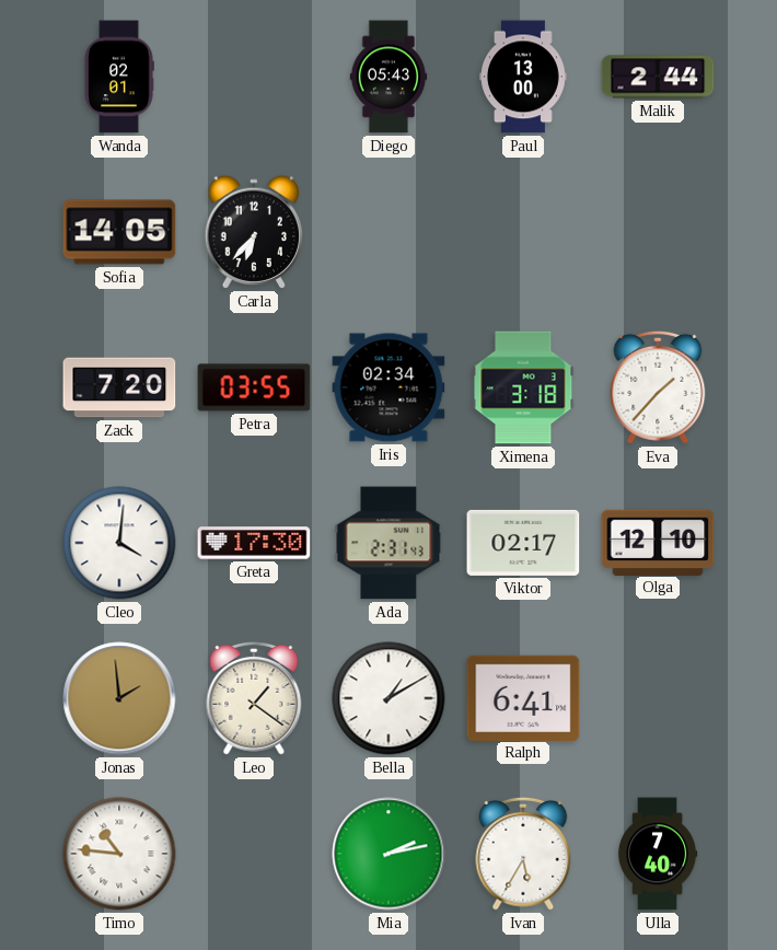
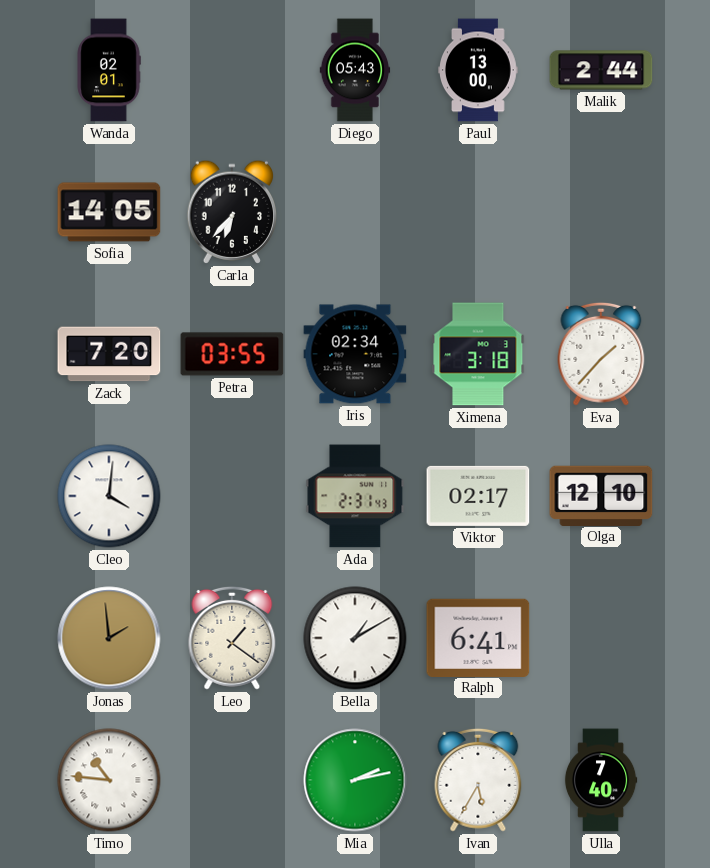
Greta: 17:30 -> none
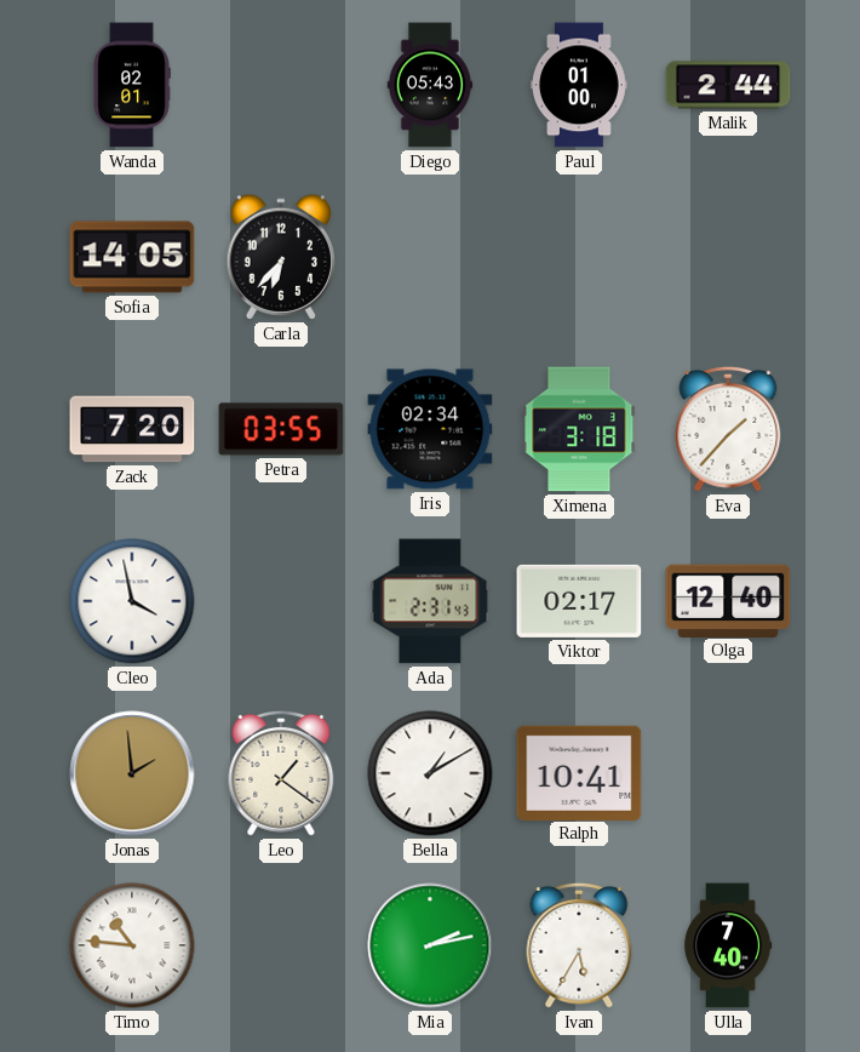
Paul: 13:00 -> 01:00
Cleo: 4:01 -> 3:58
Olga: 12:10 -> 12:40
Ralph: 6:41 -> 10:41
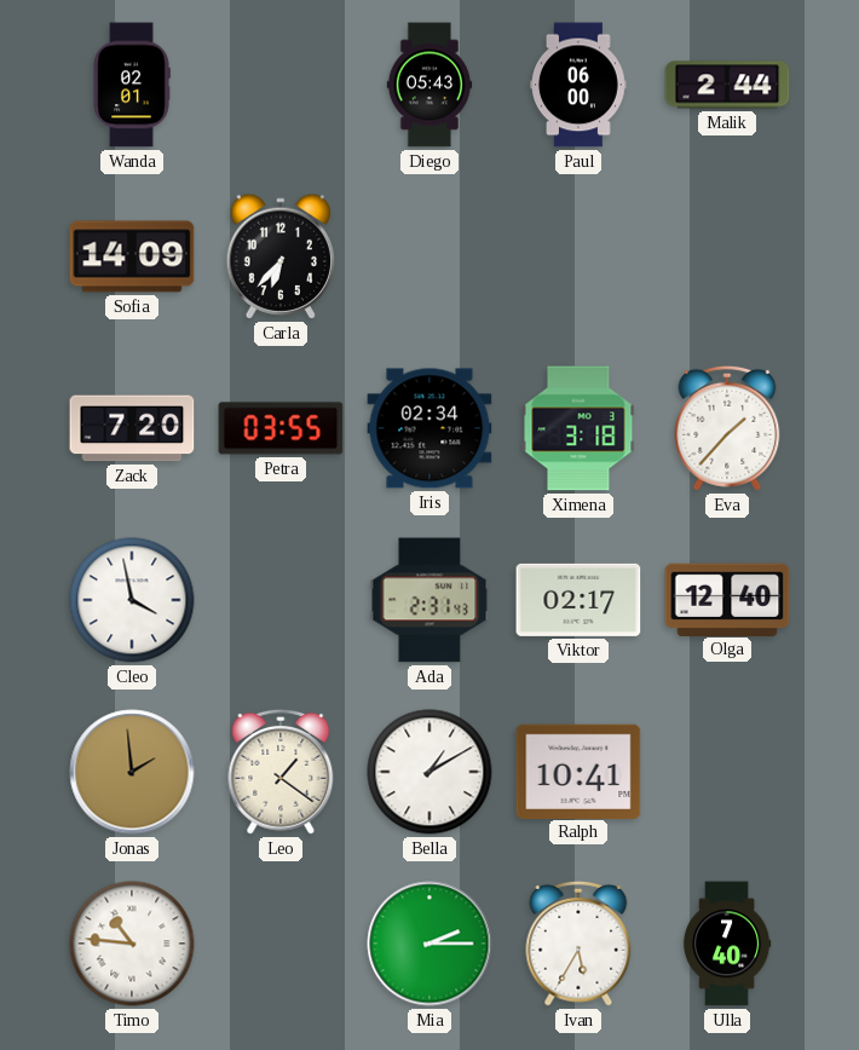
Paul: 01:00 -> 06:00
Sofia: 14:05 -> 14:09
Mia: 2:13 -> 2:15
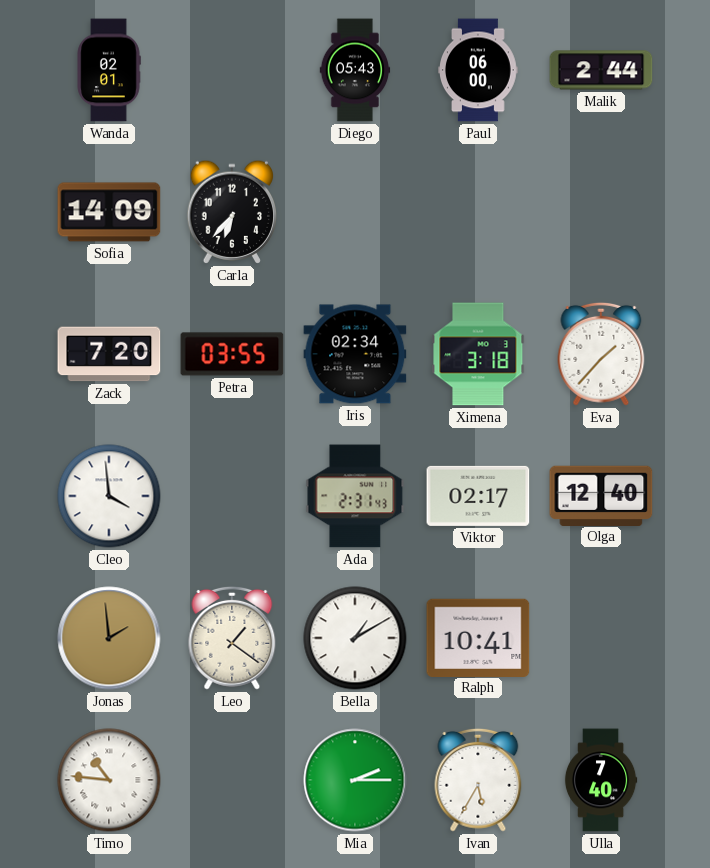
Cleo: 3:58 -> 3:59
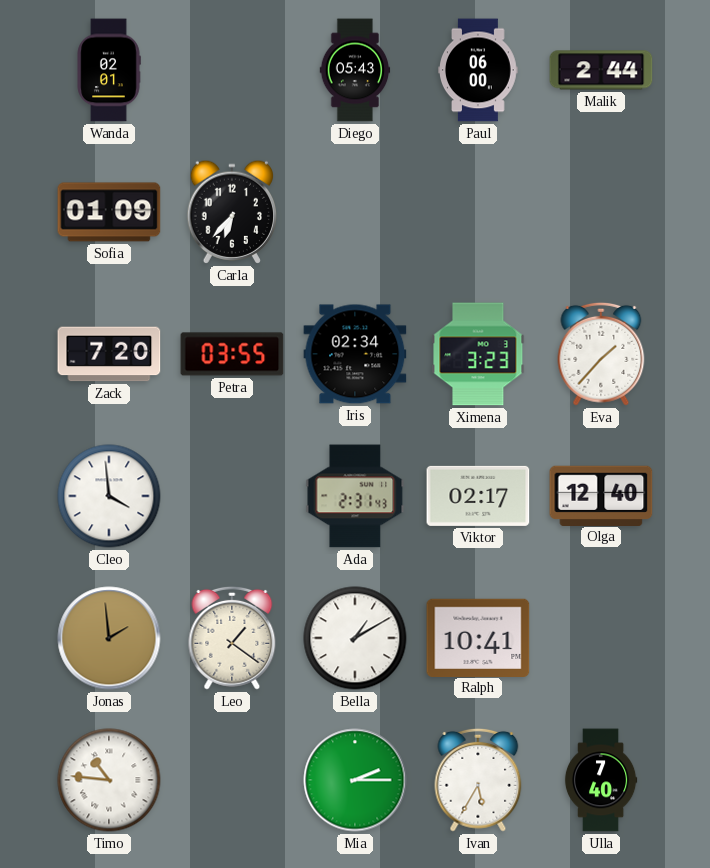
Sofia: 14:09 -> 01:09
Ximena: 3:18 -> 3:23
